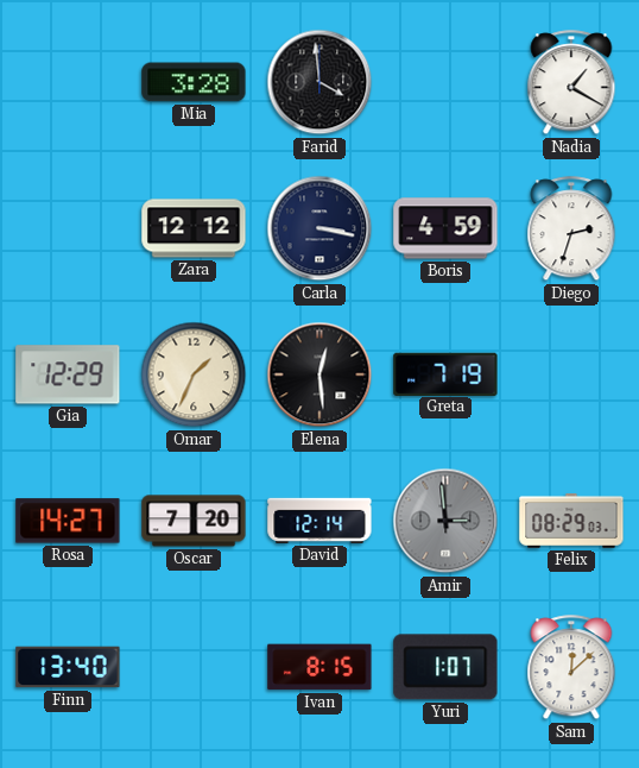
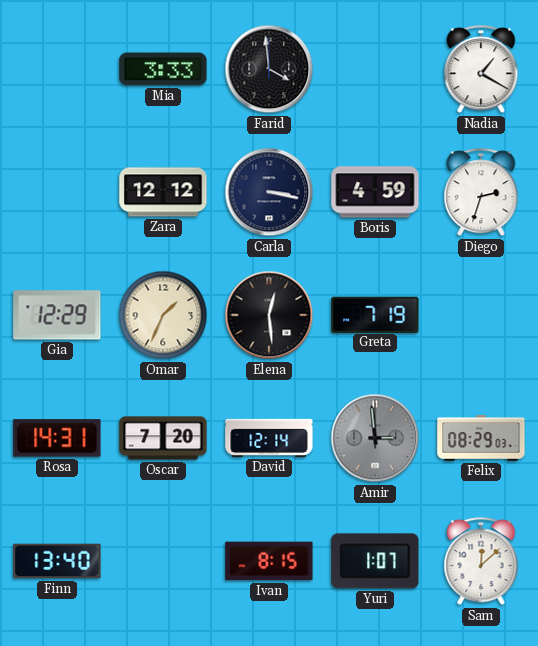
Mia: 3:28 -> 3:33
Rosa: 14:27 -> 14:31
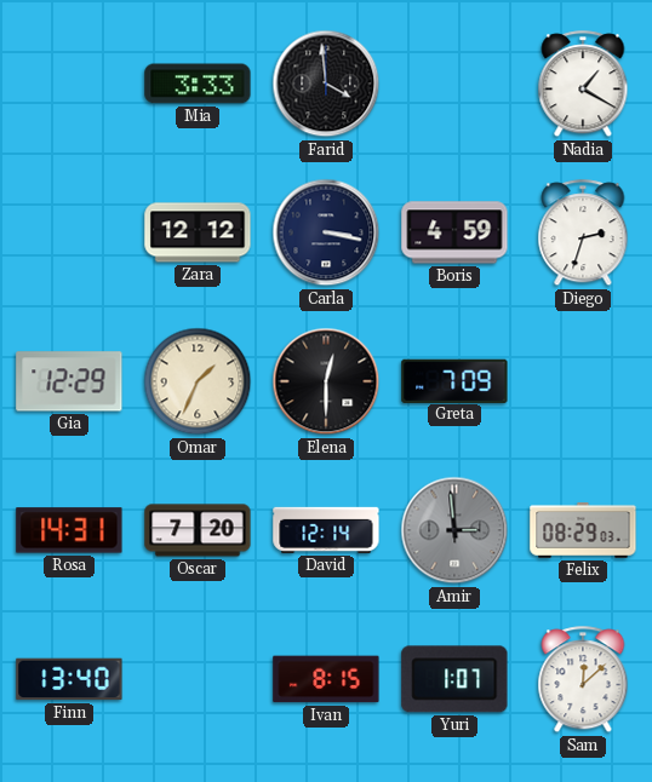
Elena: 12:29 -> 12:30
Greta: 7:19 -> 7:09
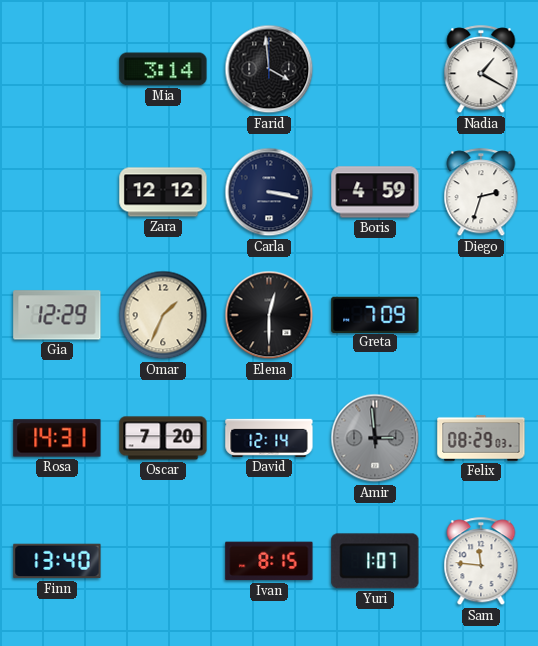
Mia: 3:33 -> 3:14
Sam: 12:08 -> 11:46
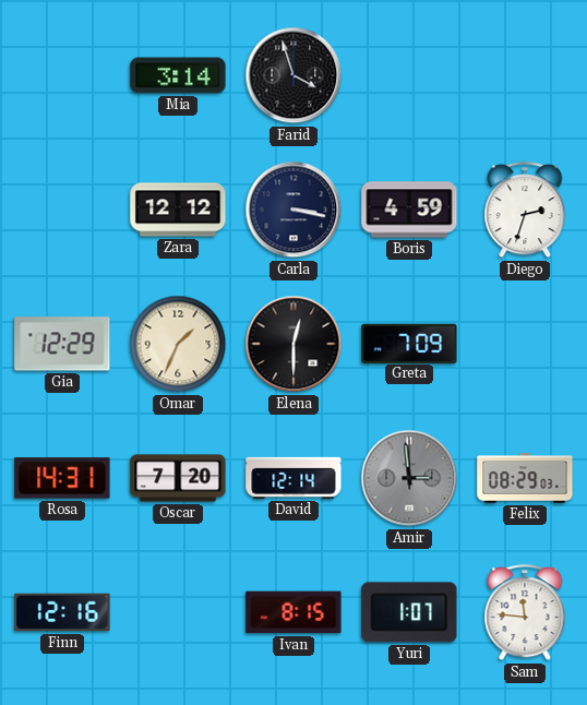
Farid: 3:59 -> 3:57
Nadia: 1:20 -> none
Finn: 13:40 -> 12:16
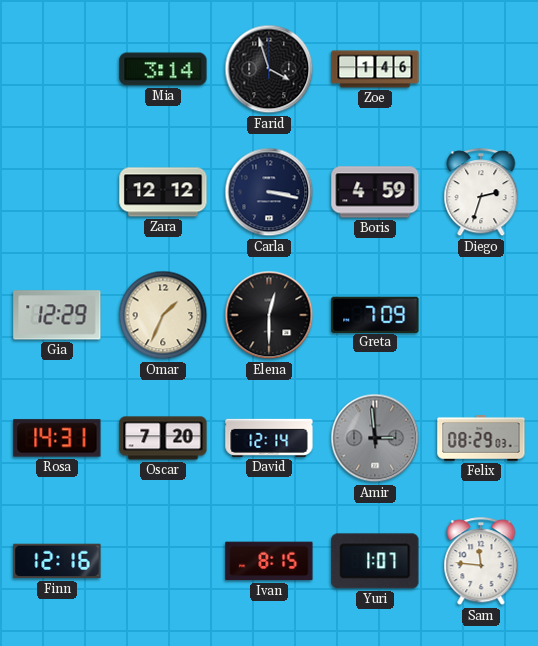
Zoe: none -> 1:46
